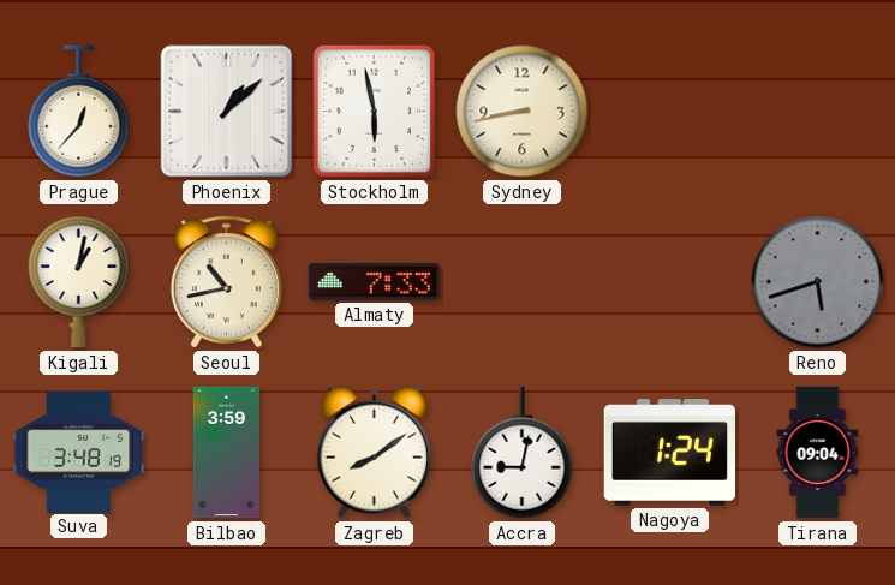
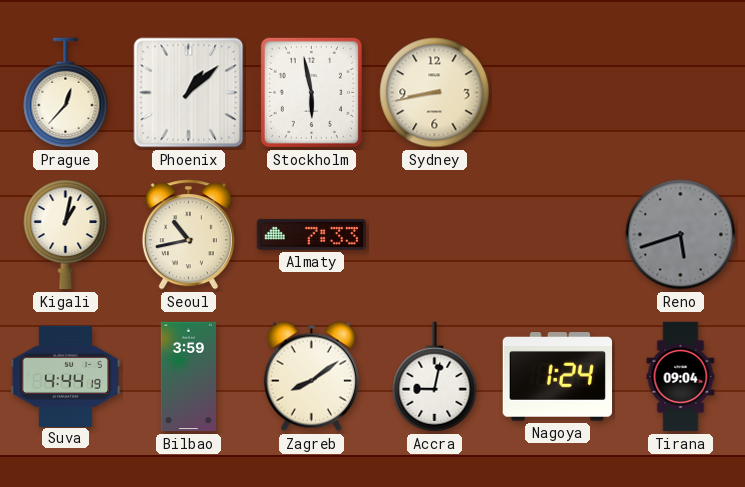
Suva: 3:48 -> 4:44
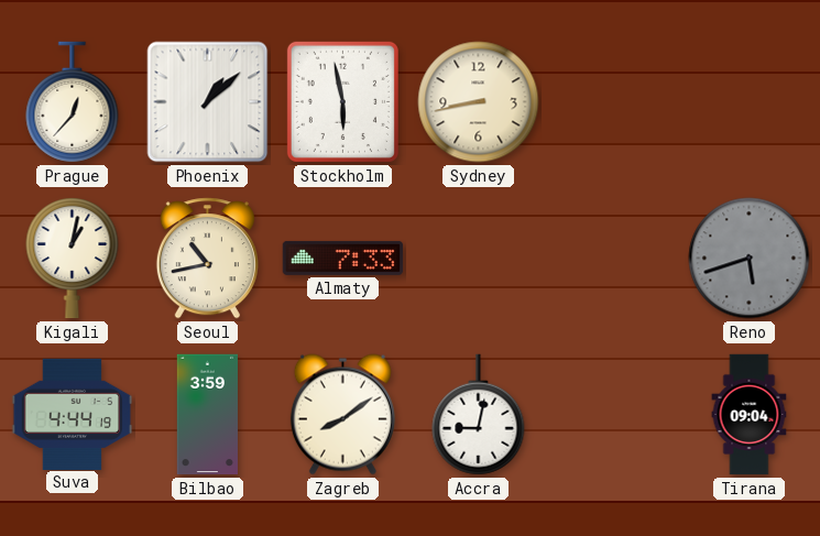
Nagoya: 1:24 -> none
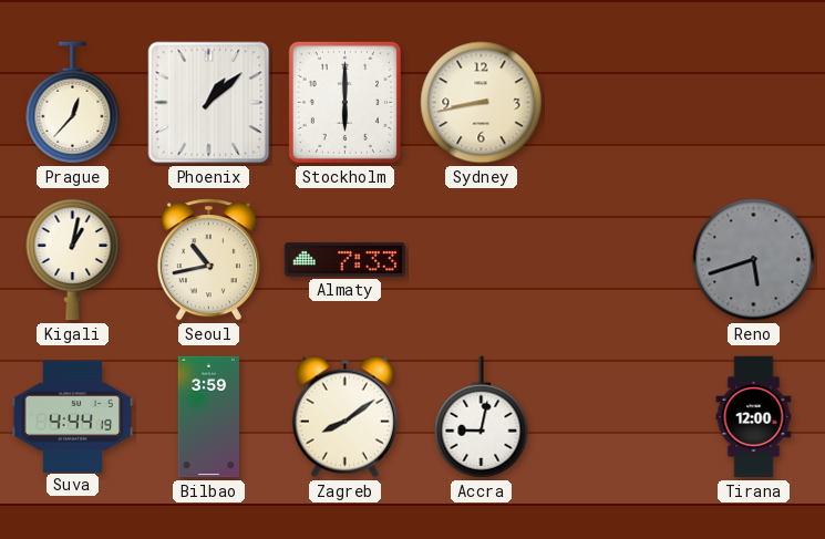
Stockholm: 5:58 -> 6:00
Tirana: 09:04 -> 12:00
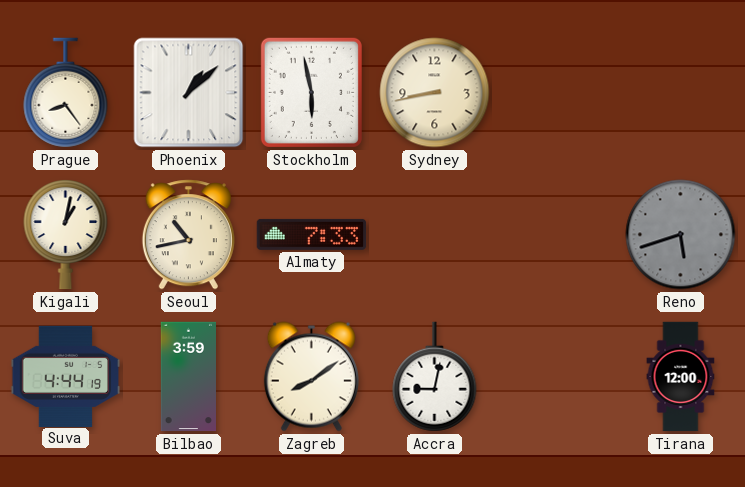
Prague: 12:37 -> 8:24
Stockholm: 6:00 -> 5:58
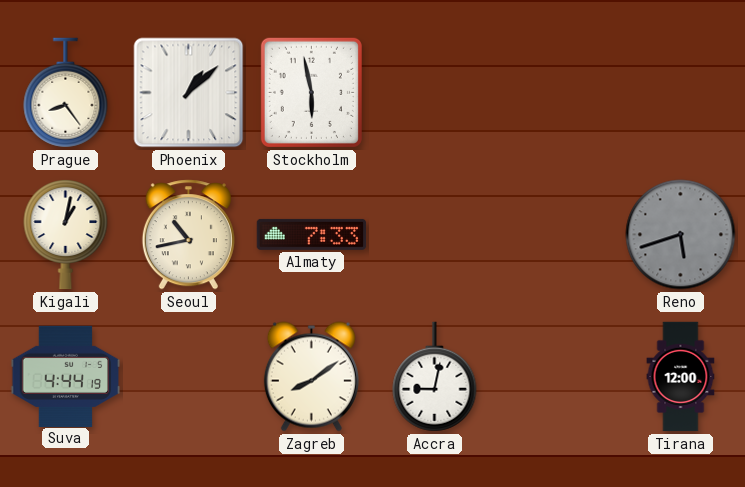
Sydney: 8:43 -> none
Bilbao: 3:59 -> none
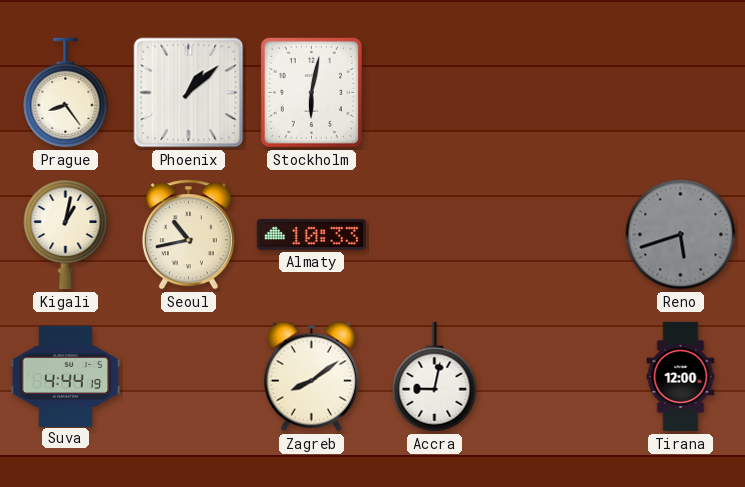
Stockholm: 5:58 -> 6:02
Almaty: 7:33 -> 10:33
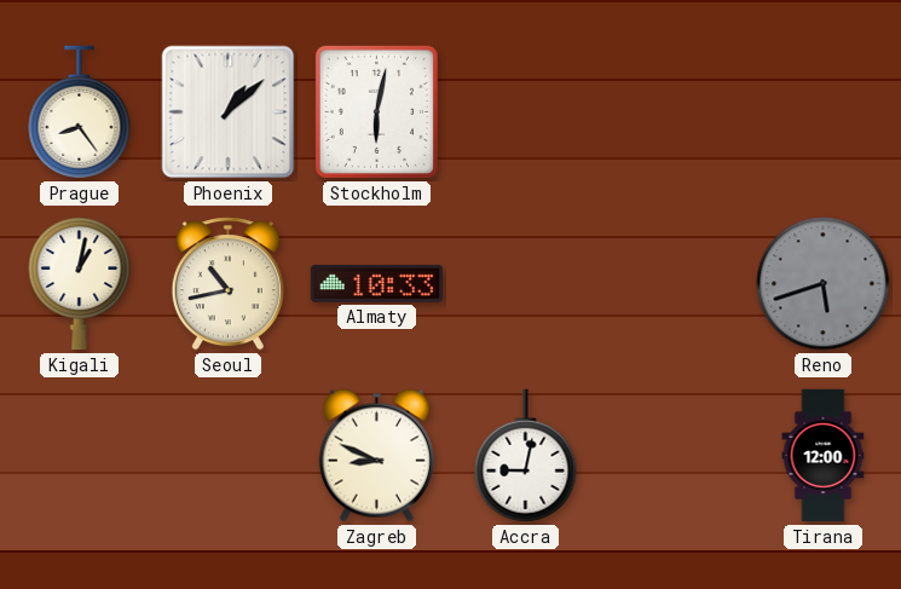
Suva: 4:44 -> none
Zagreb: 8:09 -> 8:49
